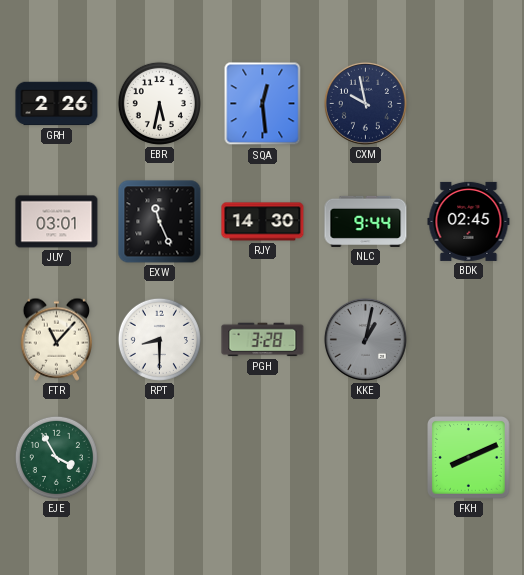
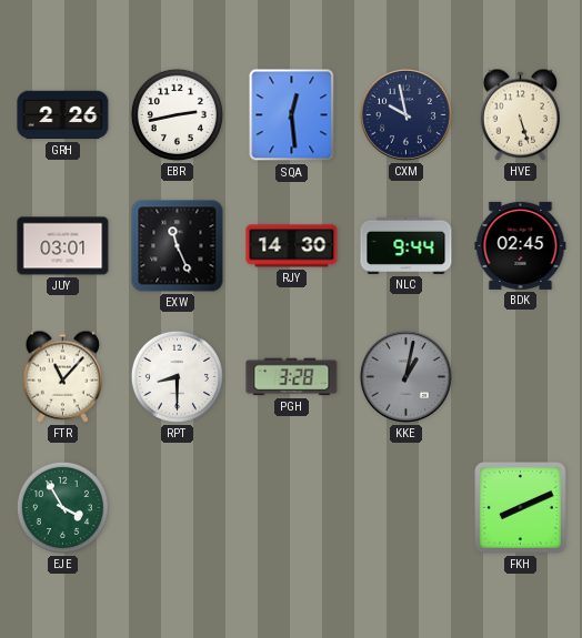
EBR: 5:32 -> 2:43
HVE: none -> 5:27
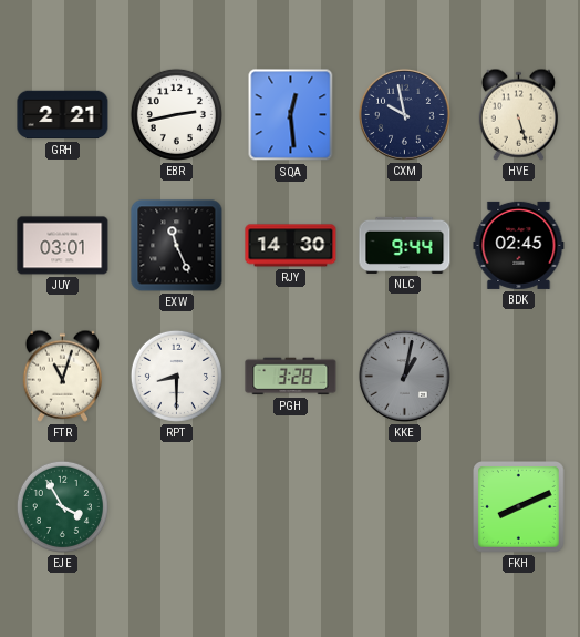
GRH: 2:26 -> 2:21
FTR: 11:07 -> 11:03
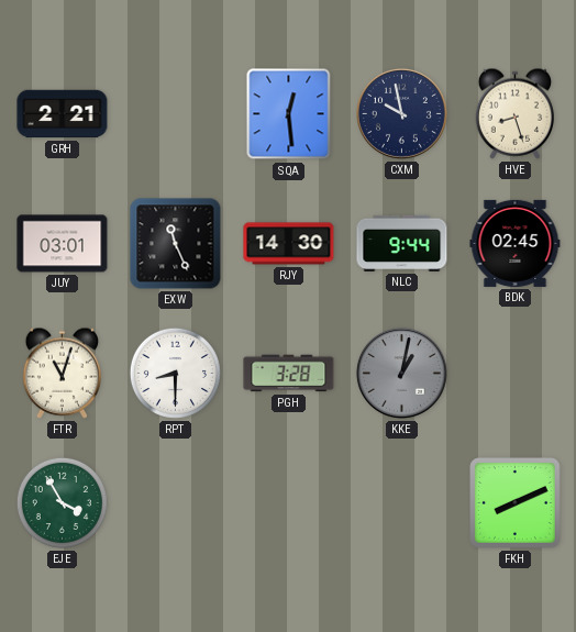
EBR: 2:43 -> none
HVE: 5:27 -> 8:27
